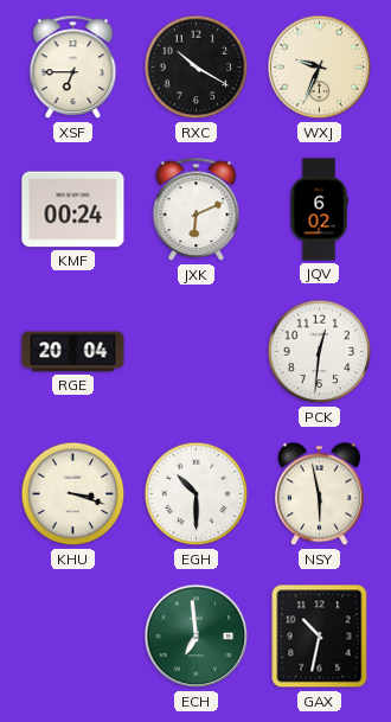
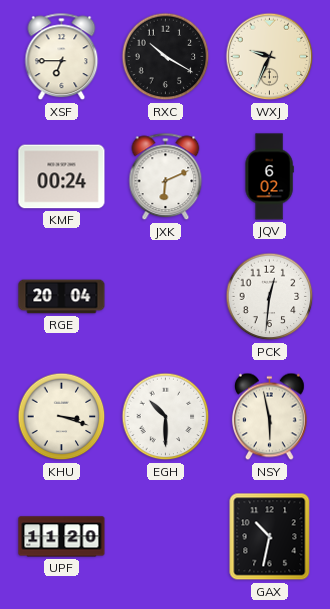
UPF: none -> 11:20
ECH: 6:59 -> none
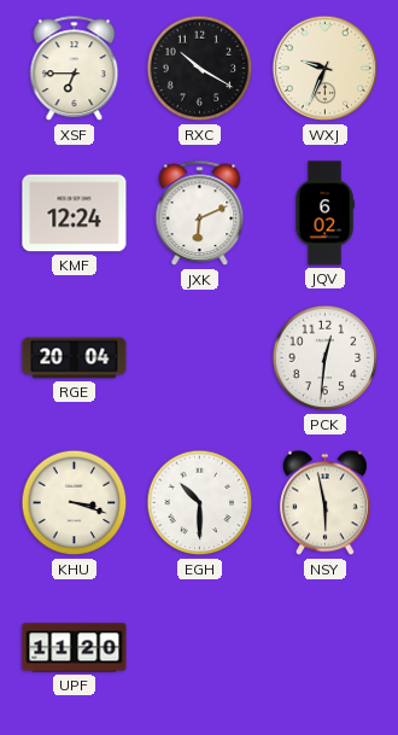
KMF: 00:24 -> 12:24
GAX: 10:32 -> none
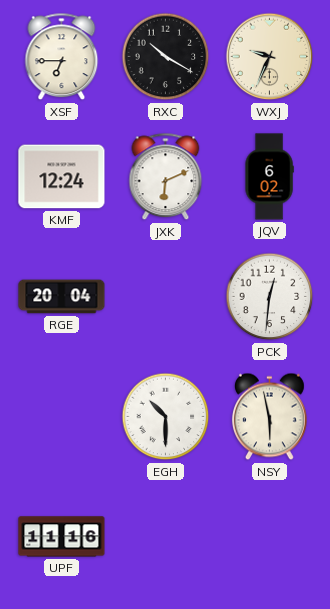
KHU: 3:18 -> none
UPF: 11:20 -> 11:16
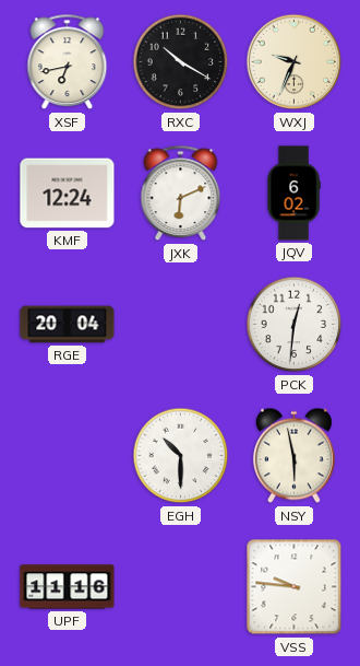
XSF: 6:45 -> 6:43
VSS: none -> 9:46
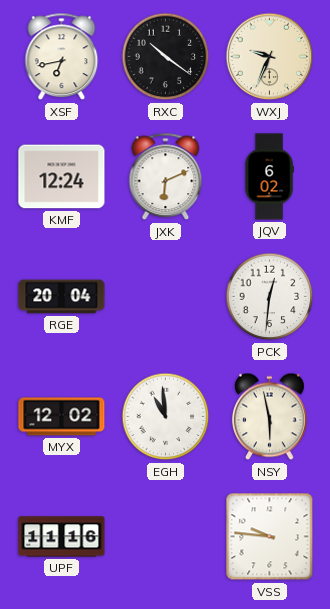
RXC: 10:20 -> 10:21
MYX: none -> 12:02
EGH: 10:30 -> 10:59
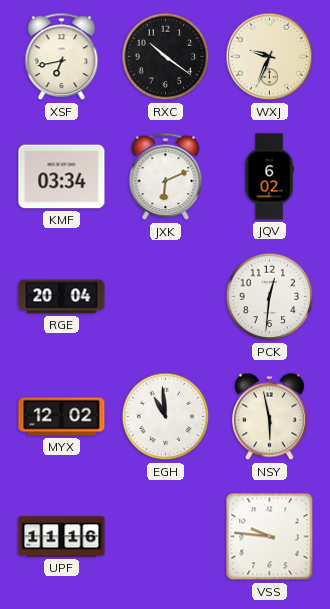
KMF: 12:24 -> 03:34
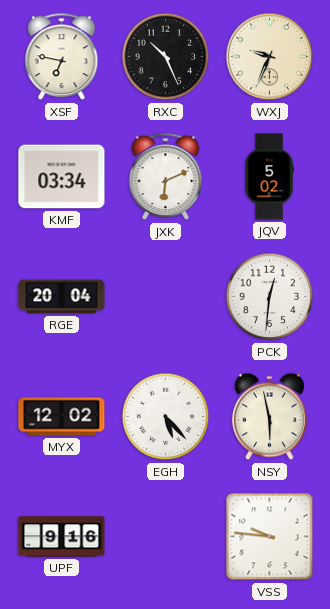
XSF: 6:43 -> 6:47
RXC: 10:21 -> 10:26
JQV: 6:02 -> 5:02
EGH: 10:59 -> 5:23
UPF: 11:16 -> 9:16
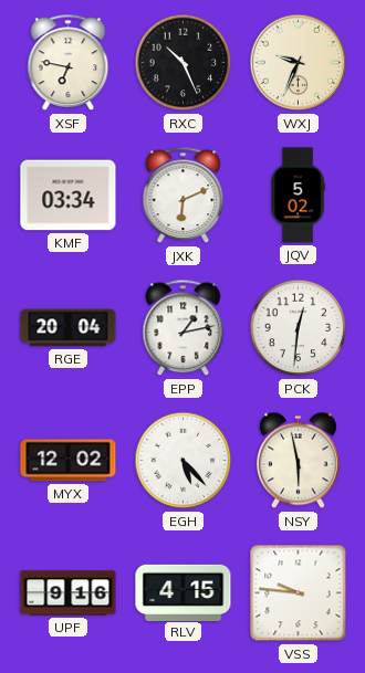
EPP: none -> 1:13
RLV: none -> 4:15
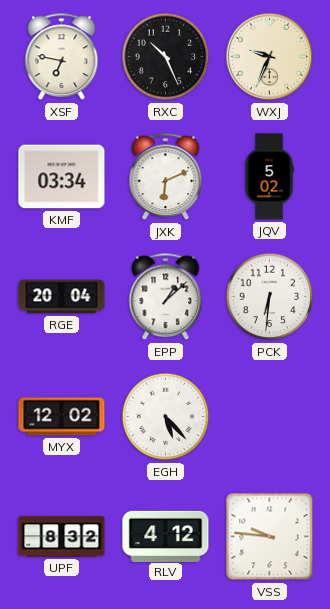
EPP: 1:13 -> 1:08
PCK: 12:31 -> 6:31
NSY: 5:58 -> none
UPF: 9:16 -> 8:32
RLV: 4:15 -> 4:12
